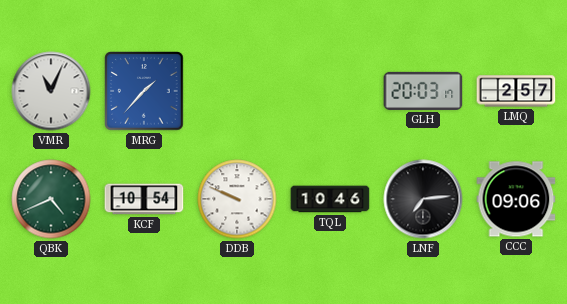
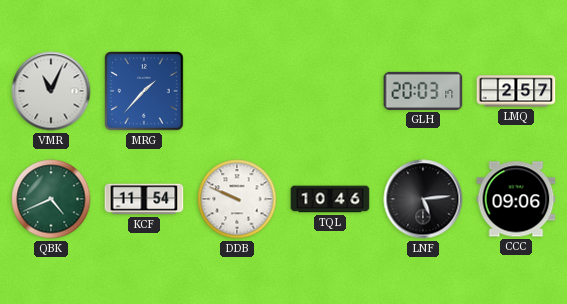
KCF: 10:54 -> 11:54
LNF: 7:14 -> 5:14
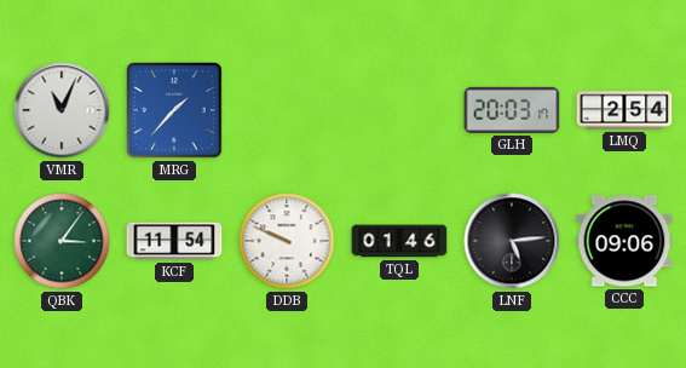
LMQ: 2:57 -> 2:54
QBK: 4:41 -> 3:06
TQL: 10:46 -> 01:46
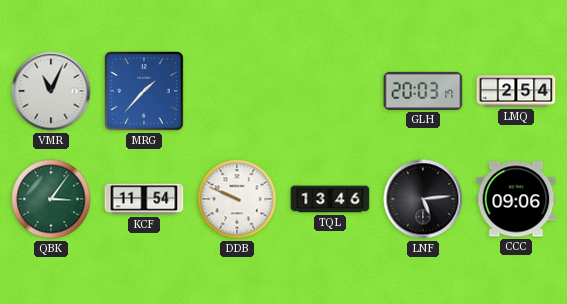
TQL: 01:46 -> 13:46
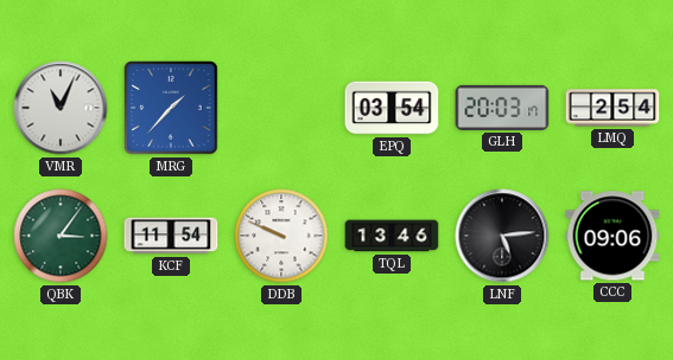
EPQ: none -> 03:54
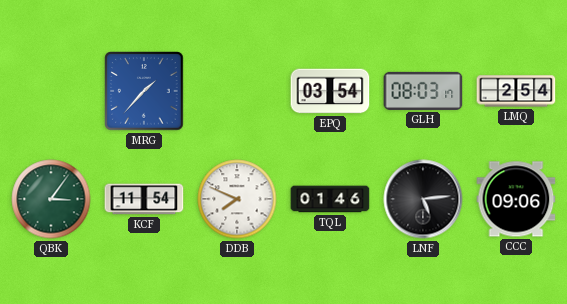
VMR: 11:04 -> none
GLH: 20:03 -> 08:03
DDB: 9:49 -> 7:49
TQL: 13:46 -> 01:46
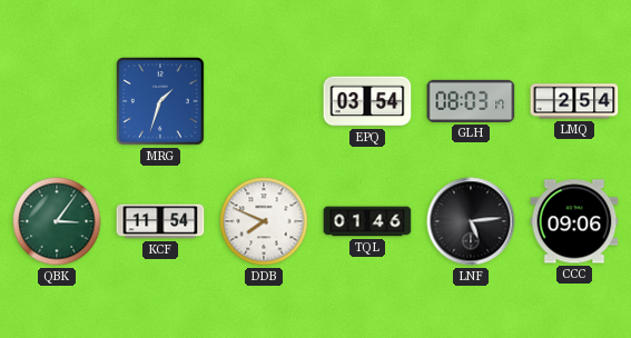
MRG: 1:37 -> 1:33
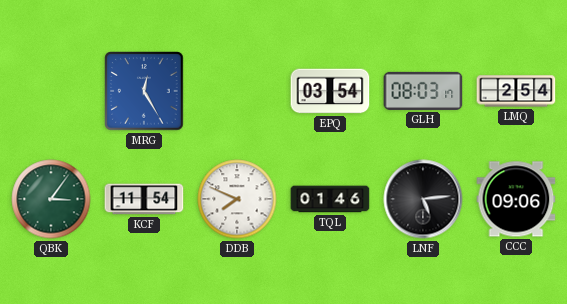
MRG: 1:33 -> 12:25
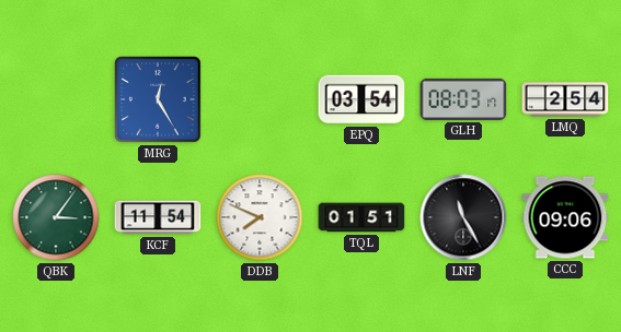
TQL: 01:46 -> 01:51
LNF: 5:14 -> 11:25
